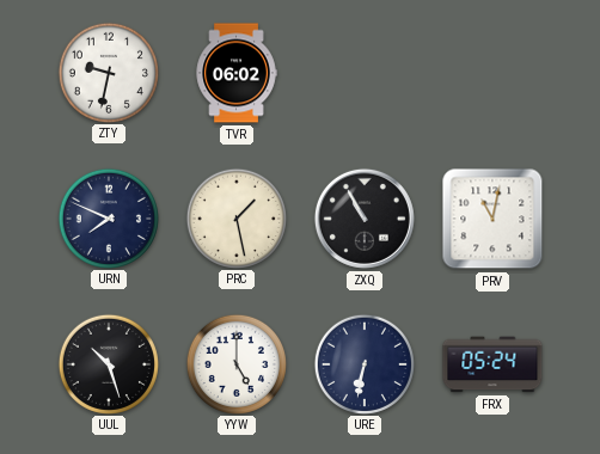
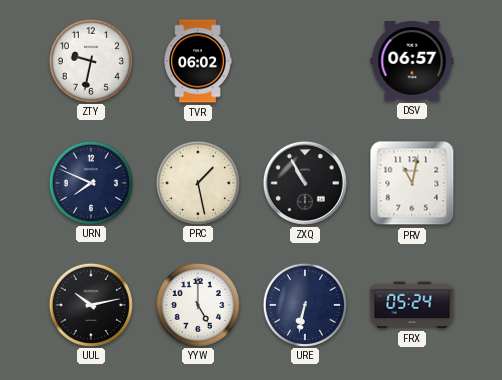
DSV: none -> 06:57
UUL: 10:27 -> 10:13
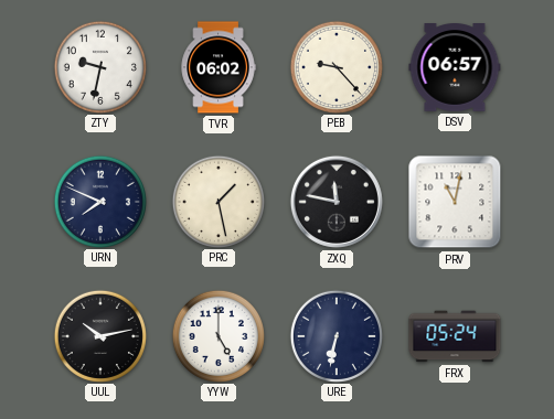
PEB: none -> 9:23
ZXQ: 10:55 -> 11:47
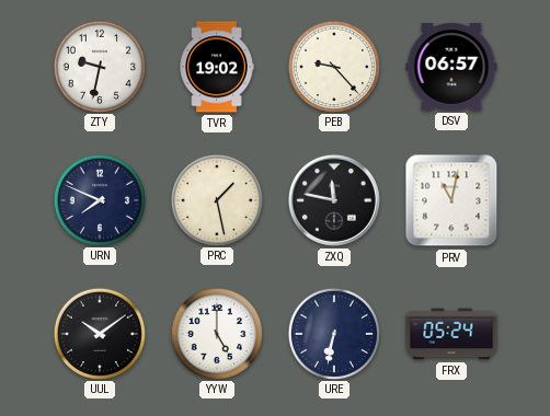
TVR: 06:02 -> 19:02
UUL: 10:13 -> 10:09
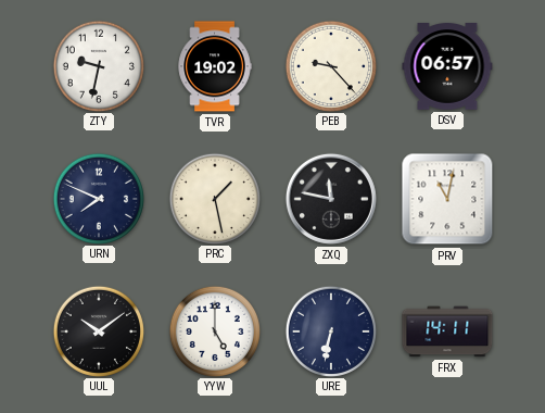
FRX: 05:24 -> 14:11
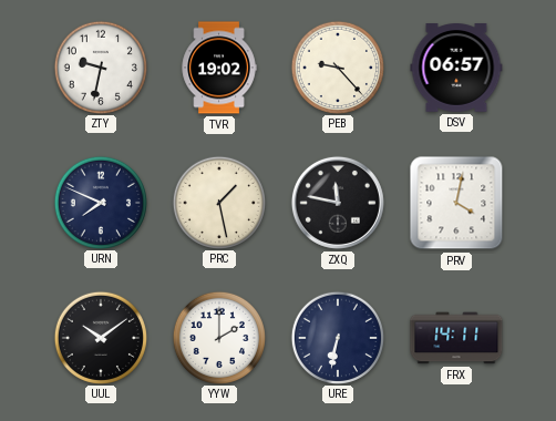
PRV: 11:02 -> 4:02
YYW: 5:00 -> 2:00
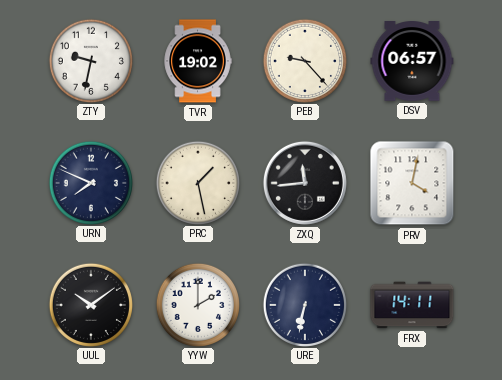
ZXQ: 11:47 -> 11:44
